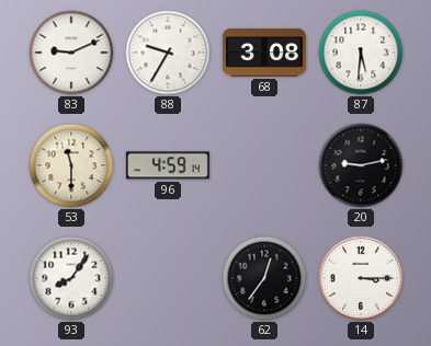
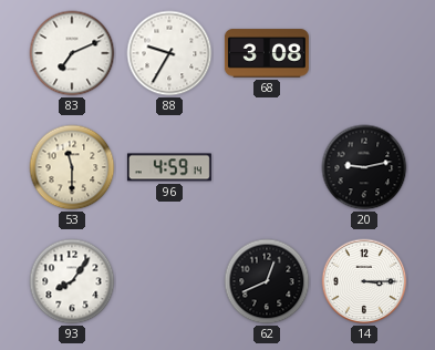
83: 9:11 -> 7:11
87: 5:31 -> none
62: 12:36 -> 12:41
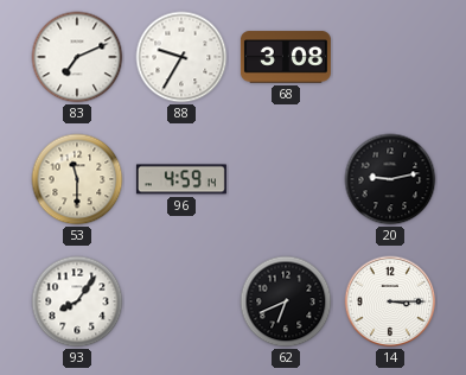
62: 12:41 -> 6:41
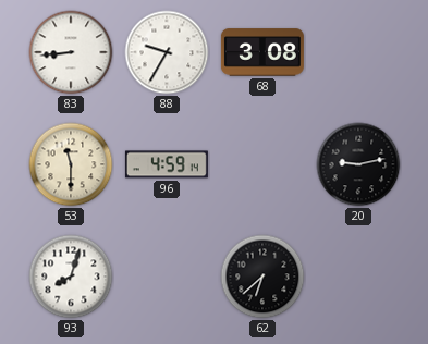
83: 7:11 -> 8:44
93: 8:06 -> 8:03
62: 6:41 -> 6:38
14: 3:15 -> none
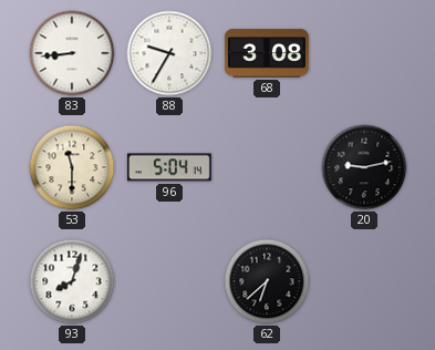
96: 4:59 -> 5:04
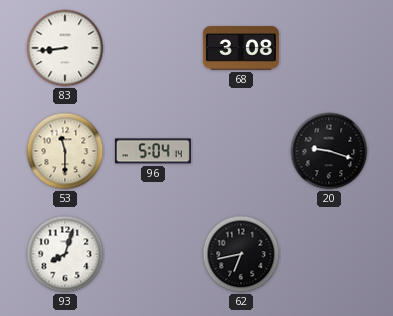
88: 9:35 -> none
20: 9:13 -> 9:18
62: 6:38 -> 6:43
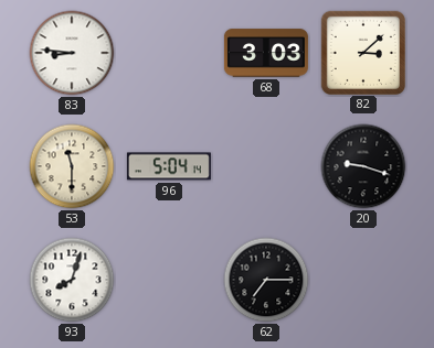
83: 8:44 -> 8:46
68: 3:08 -> 3:03
82: none -> 3:08
62: 6:43 -> 7:15
